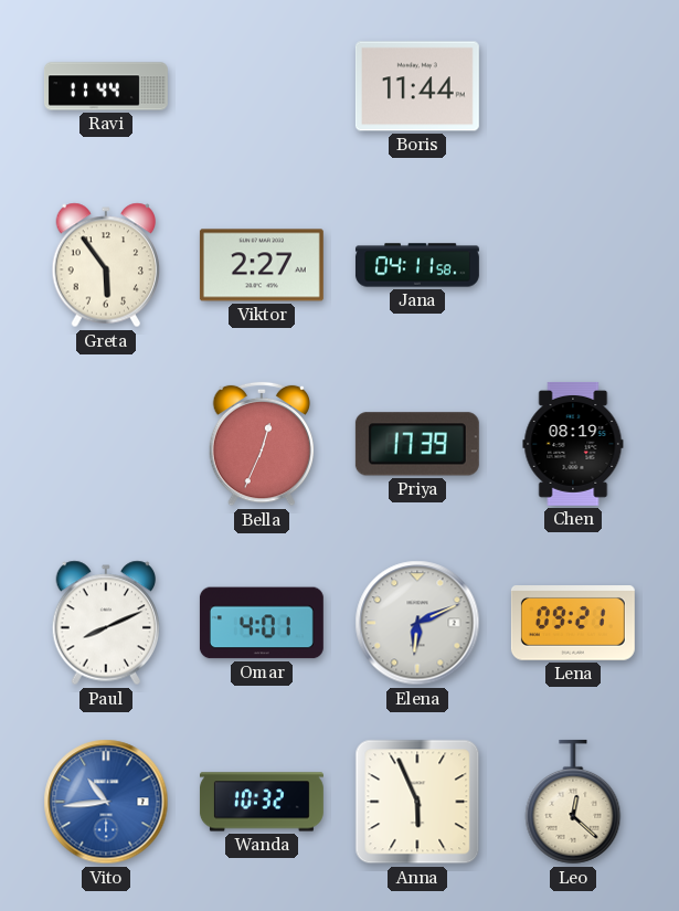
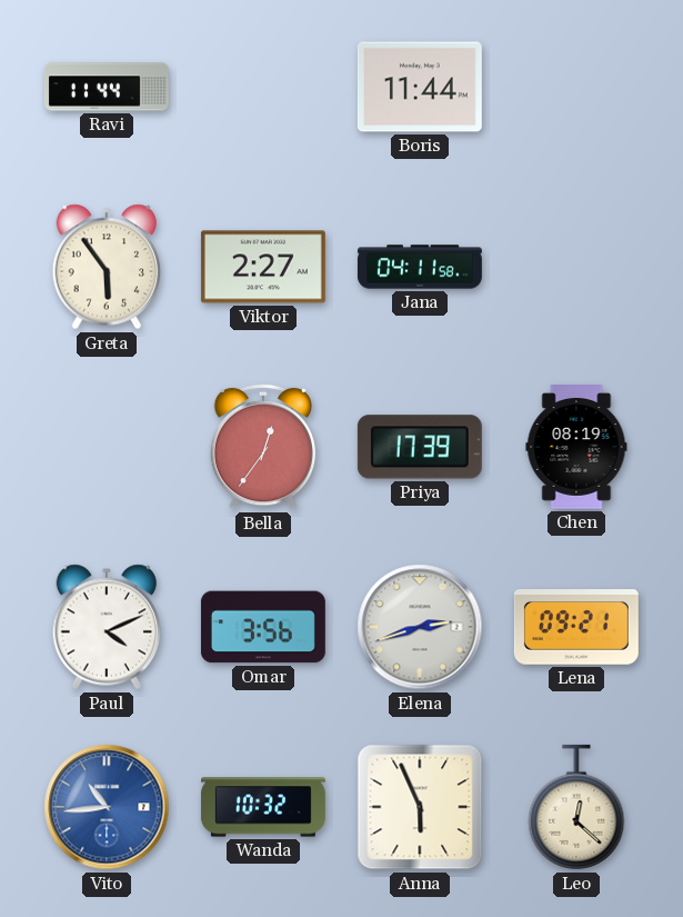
Bella: 12:34 -> 12:36
Paul: 8:11 -> 4:11
Omar: 4:01 -> 3:56
Elena: 6:11 -> 2:42
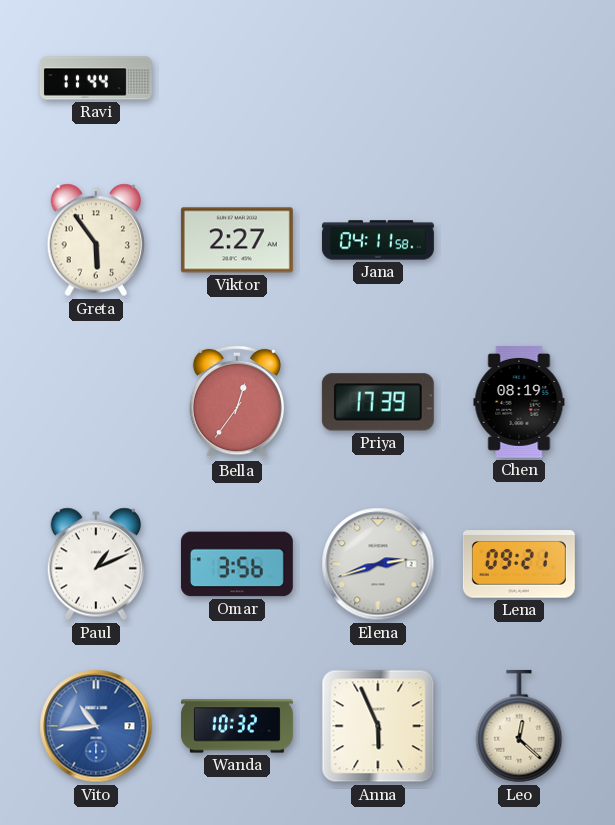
Boris: 11:44 -> none
Paul: 4:11 -> 1:11
